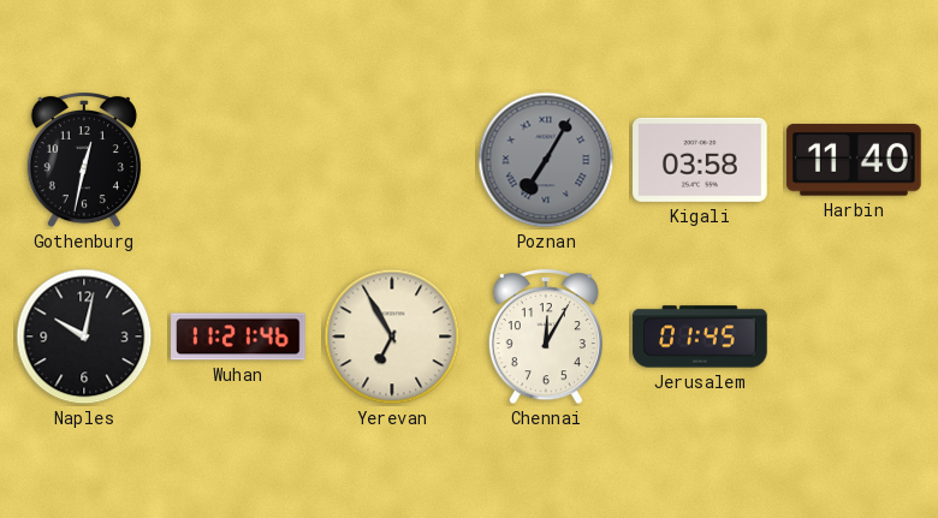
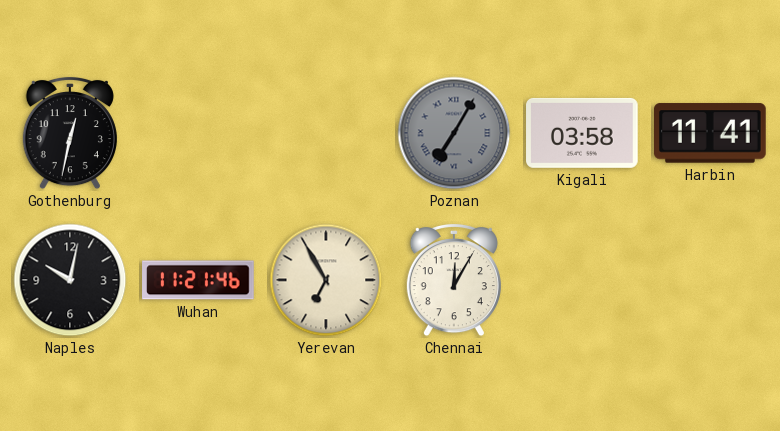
Harbin: 11:40 -> 11:41
Jerusalem: 01:45 -> none
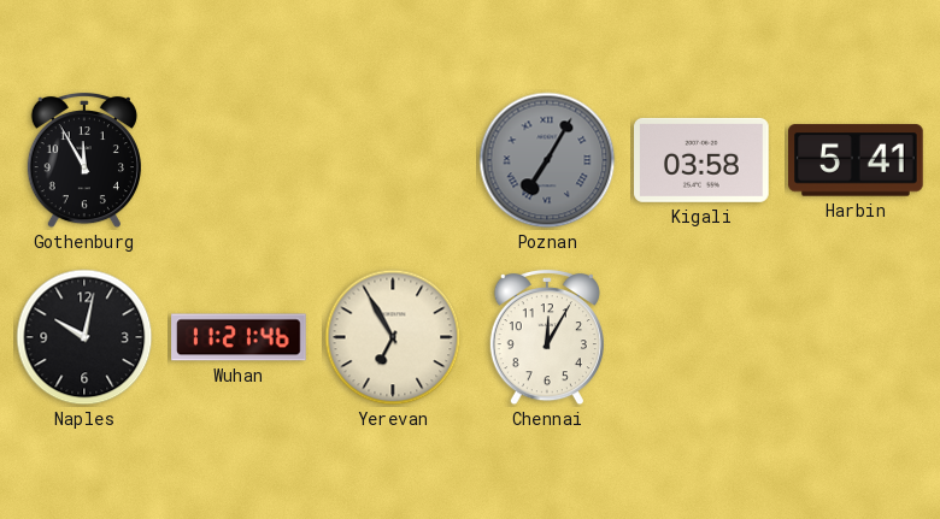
Gothenburg: 12:32 -> 11:55
Harbin: 11:41 -> 5:41
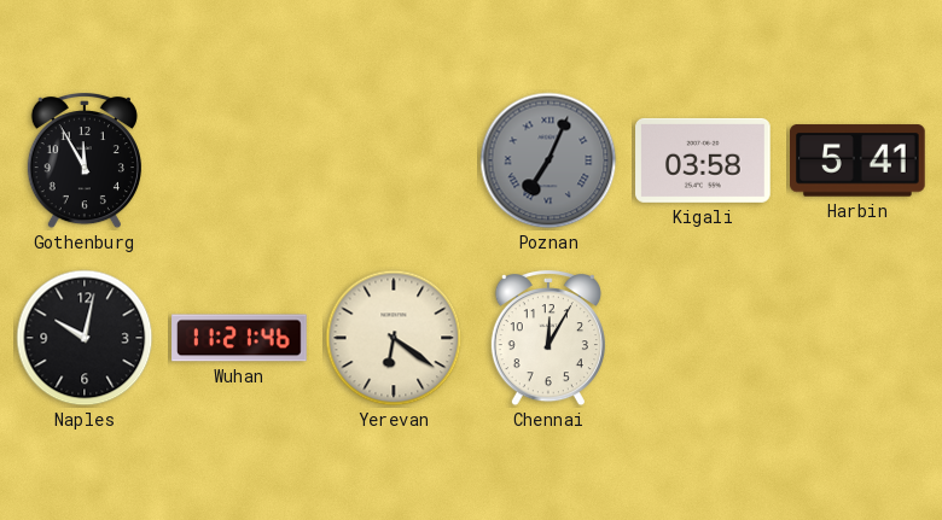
Poznan: 7:05 -> 7:04
Yerevan: 6:55 -> 6:21
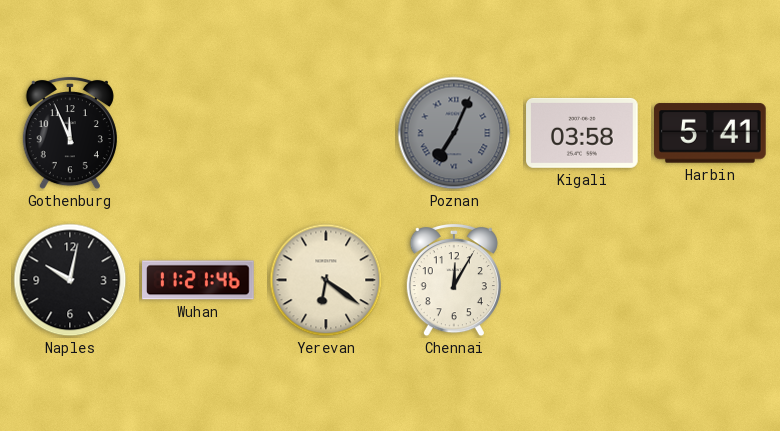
Gothenburg: 11:55 -> 11:56
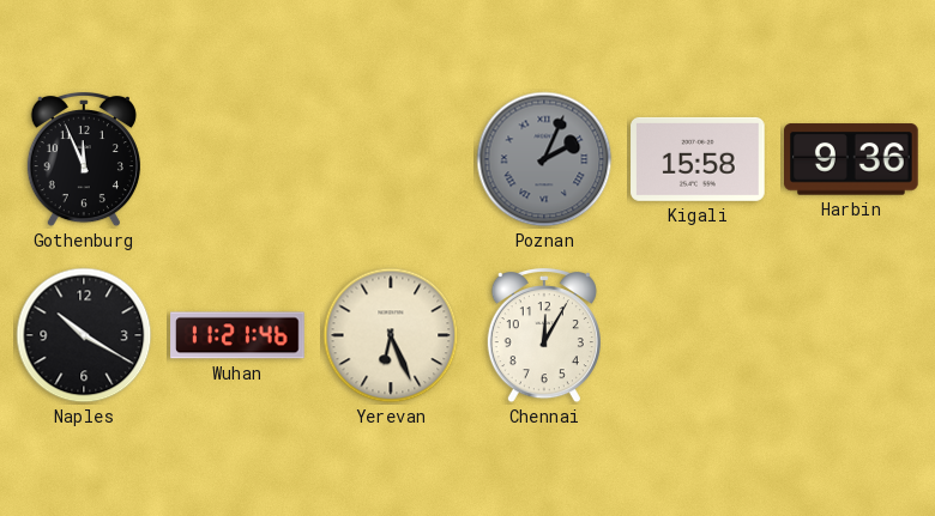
Poznan: 7:04 -> 2:04
Kigali: 03:58 -> 15:58
Harbin: 5:41 -> 9:36
Naples: 10:02 -> 10:20
Yerevan: 6:21 -> 6:26
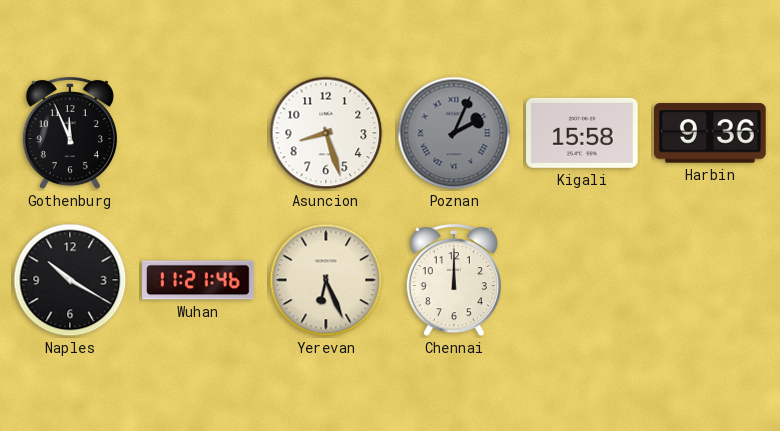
Asuncion: none -> 8:27
Chennai: 12:05 -> 12:00
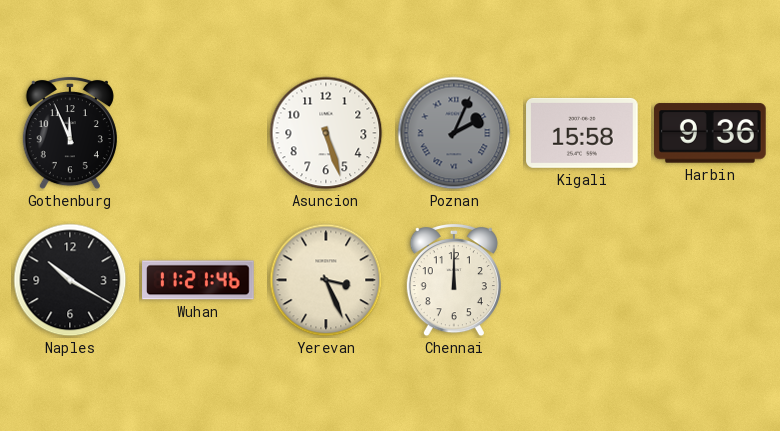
Asuncion: 8:27 -> 5:27
Yerevan: 6:26 -> 3:26
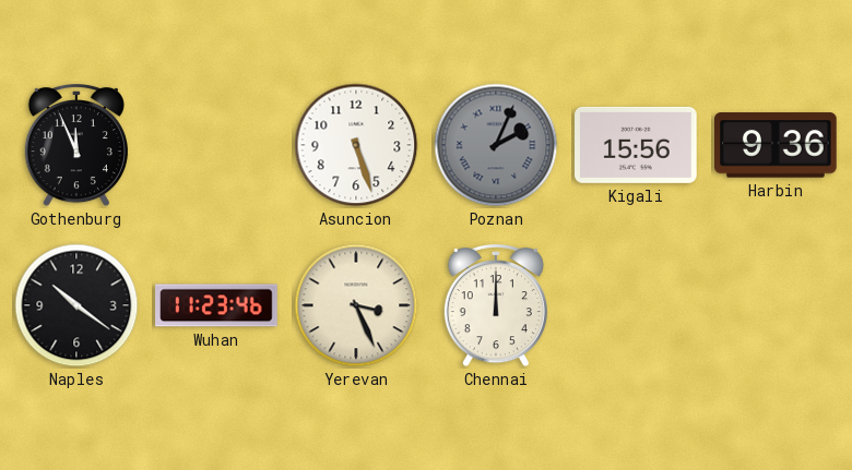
Kigali: 15:58 -> 15:56
Naples: 10:20 -> 10:21
Wuhan: 11:21 -> 11:23
